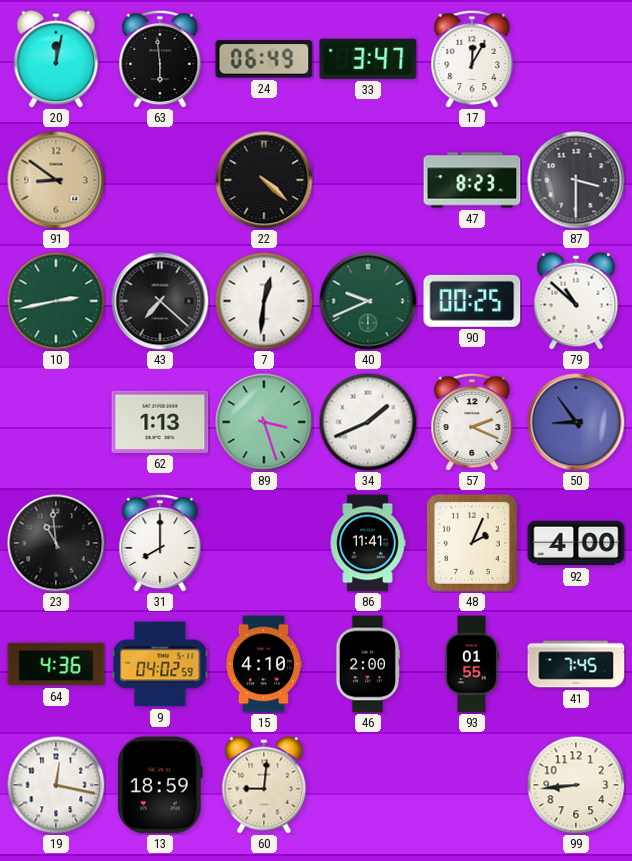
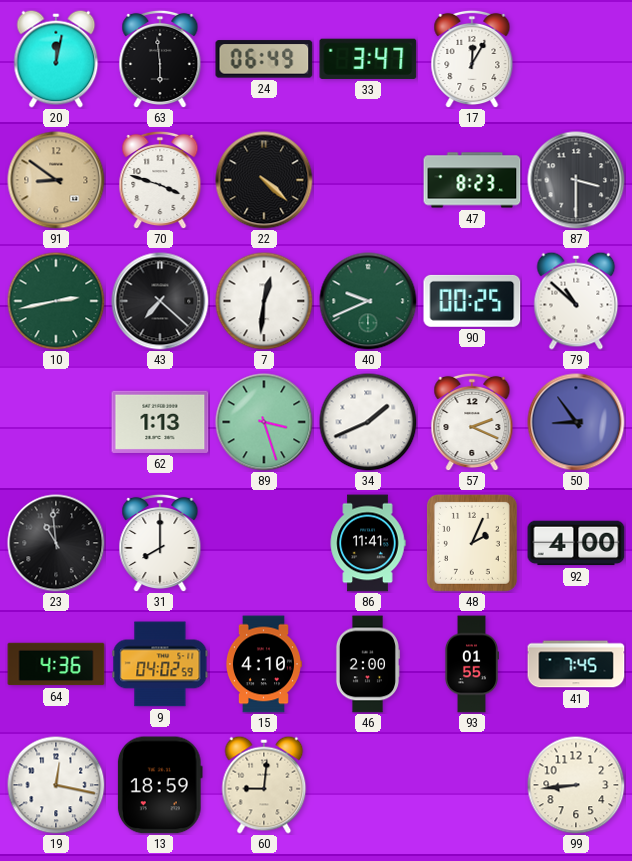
70: none -> 3:48
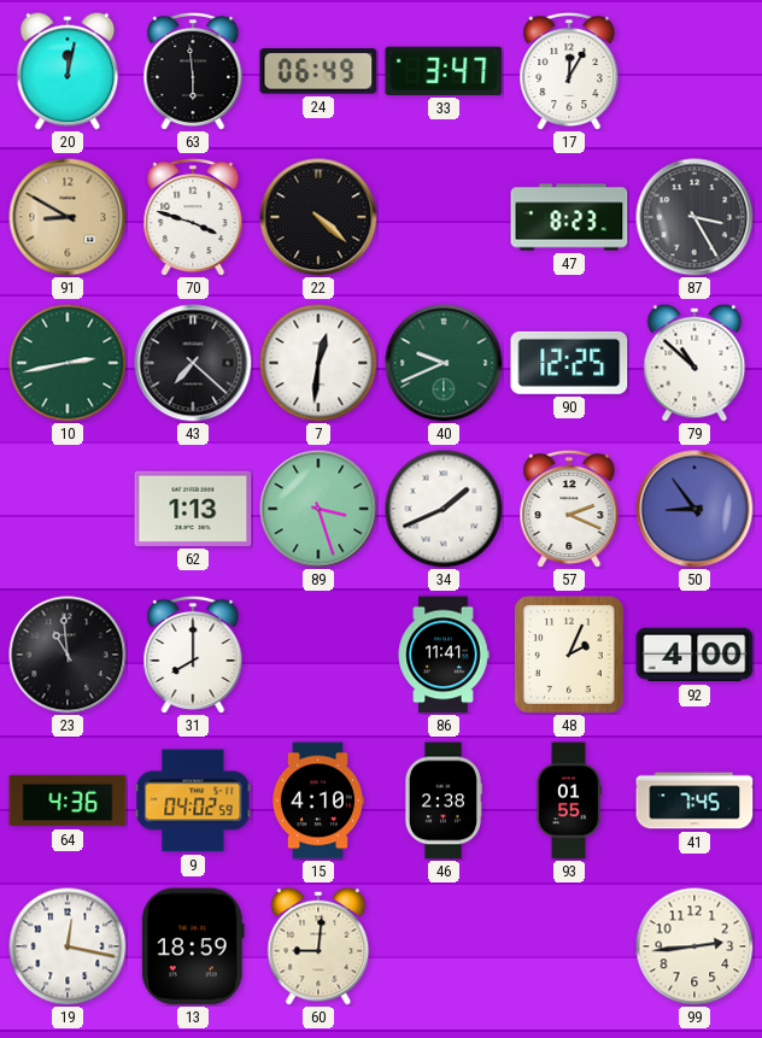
91: 8:51 -> 8:50
87: 3:30 -> 3:25
90: 00:25 -> 12:25
46: 2:00 -> 2:38
99: 8:44 -> 2:44
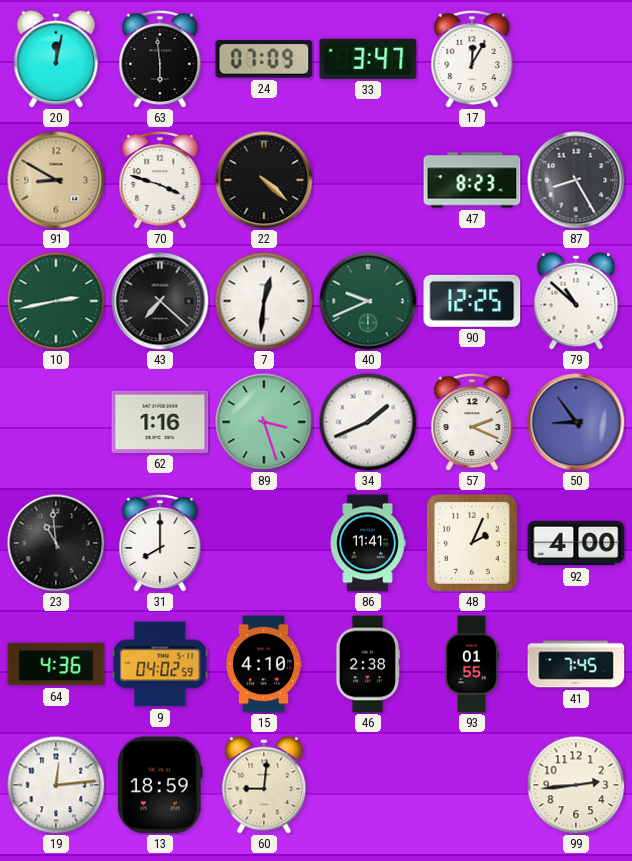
24: 06:49 -> 07:09
87: 3:25 -> 8:25
62: 1:13 -> 1:16
19: 12:17 -> 12:14
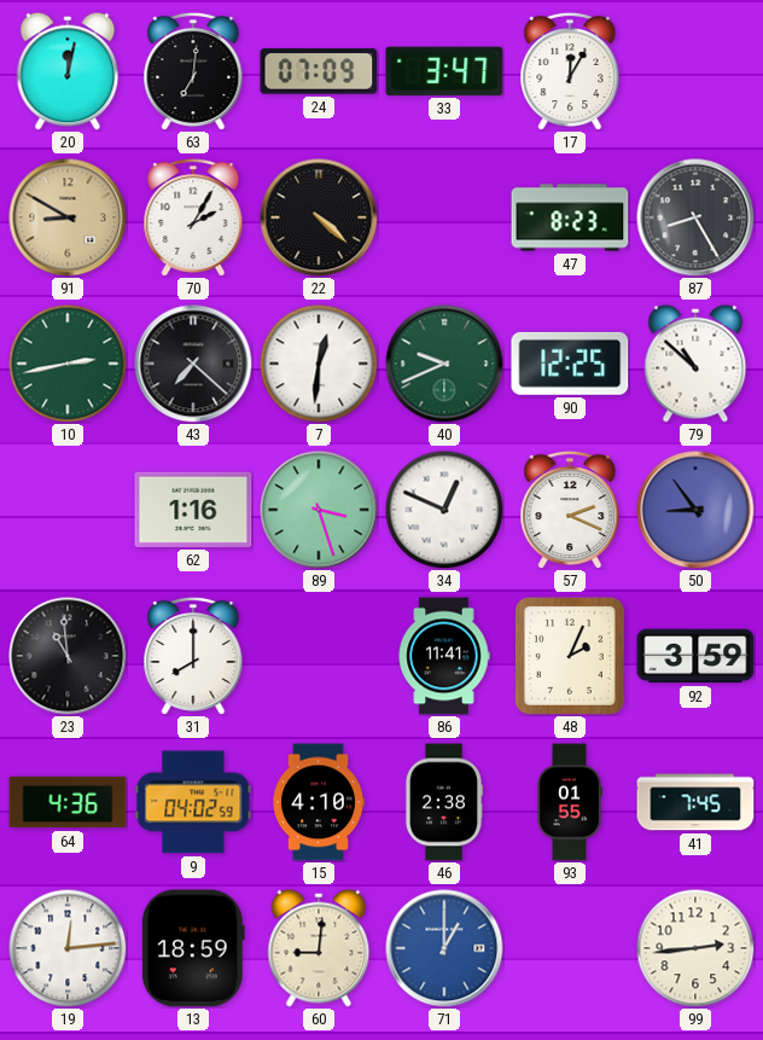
63: 5:59 -> 7:01
70: 3:48 -> 2:05
34: 1:41 -> 12:49
92: 4:00 -> 3:59
71: none -> 1:00
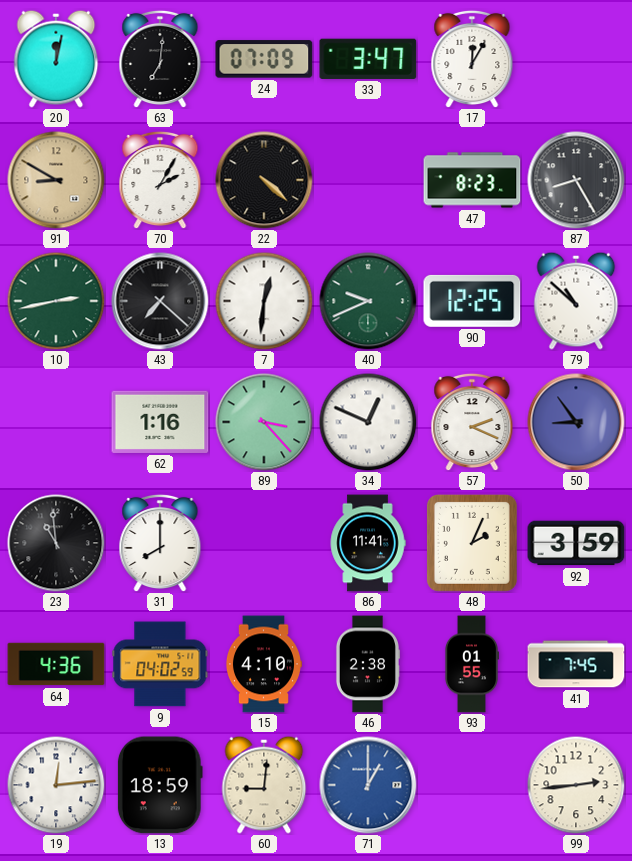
89: 3:27 -> 3:23
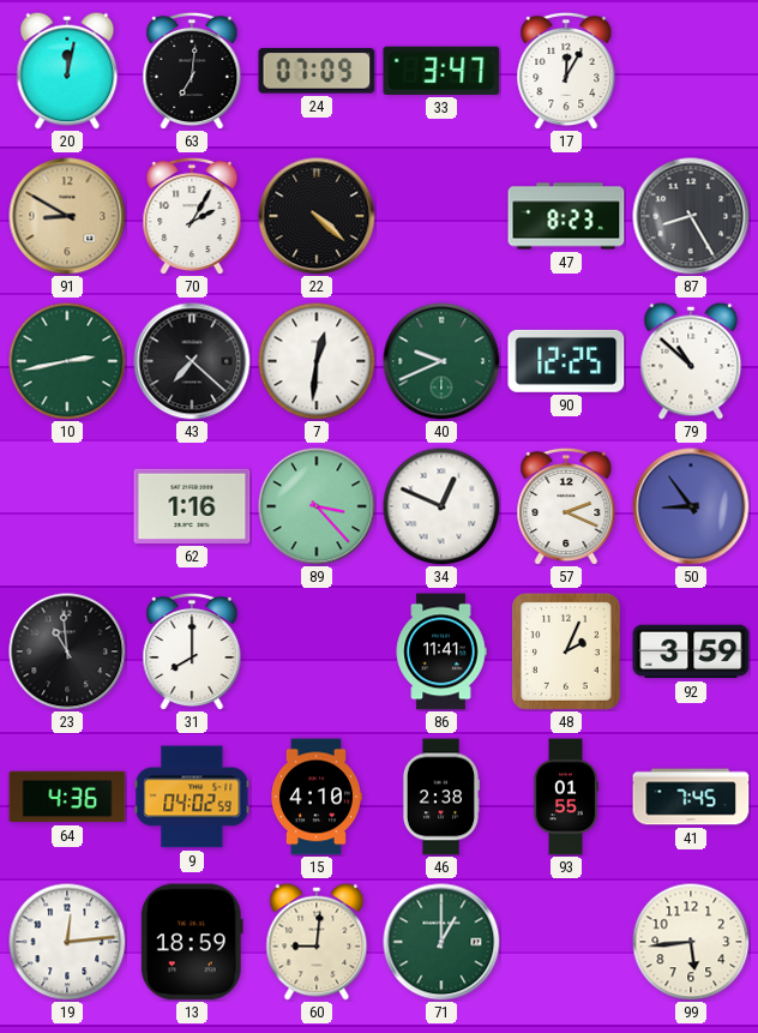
71 dial: blue -> green
99: 2:44 -> 5:44
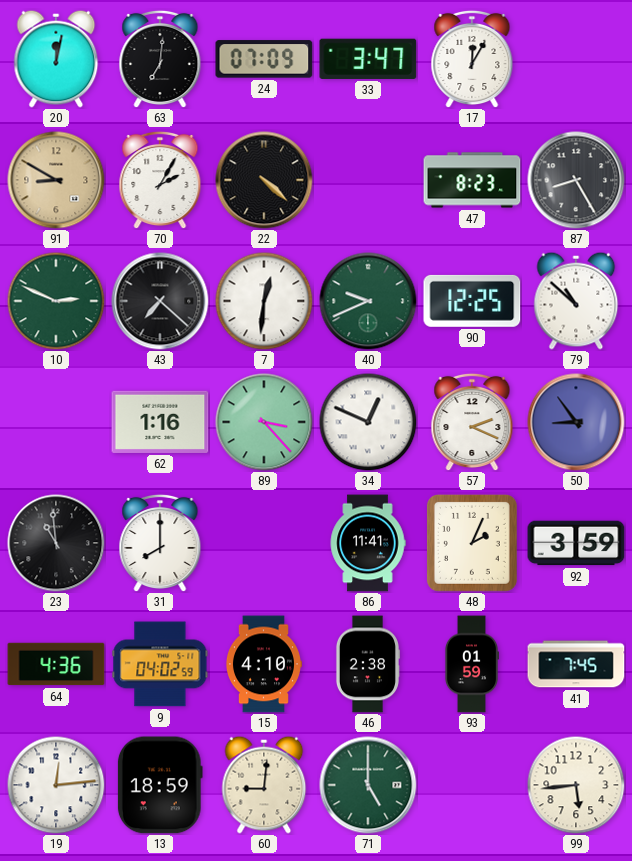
10: 2:43 -> 2:49
93: 01:55 -> 01:59
71: 1:00 -> 5:00
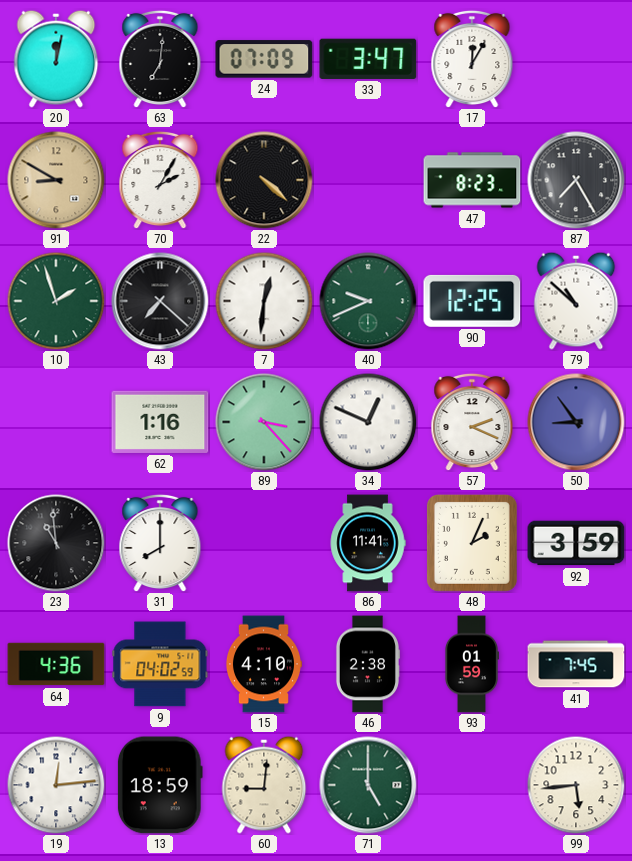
87: 8:25 -> 7:25
10: 2:49 -> 1:57
